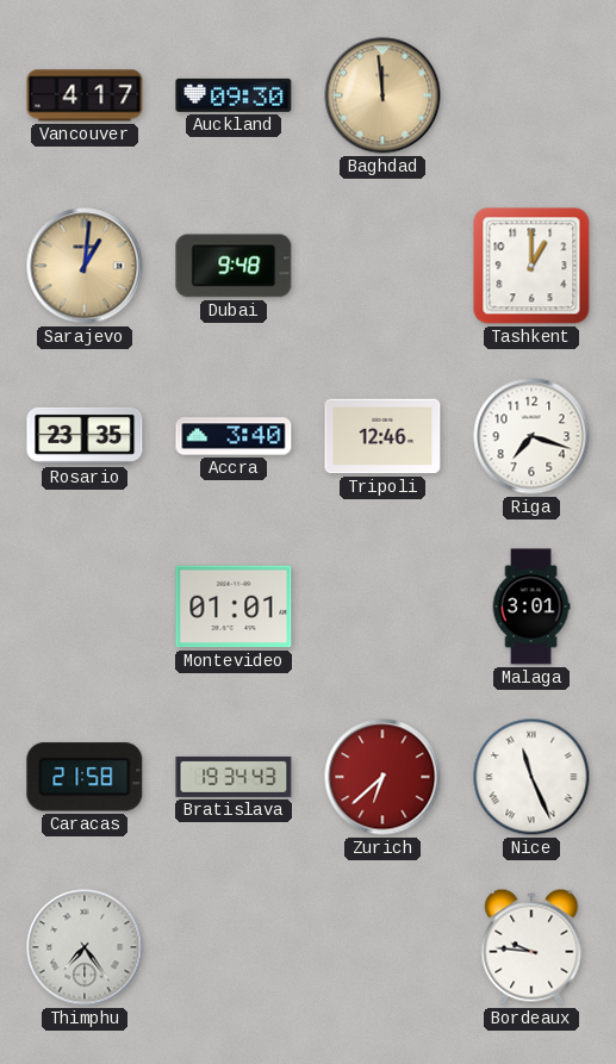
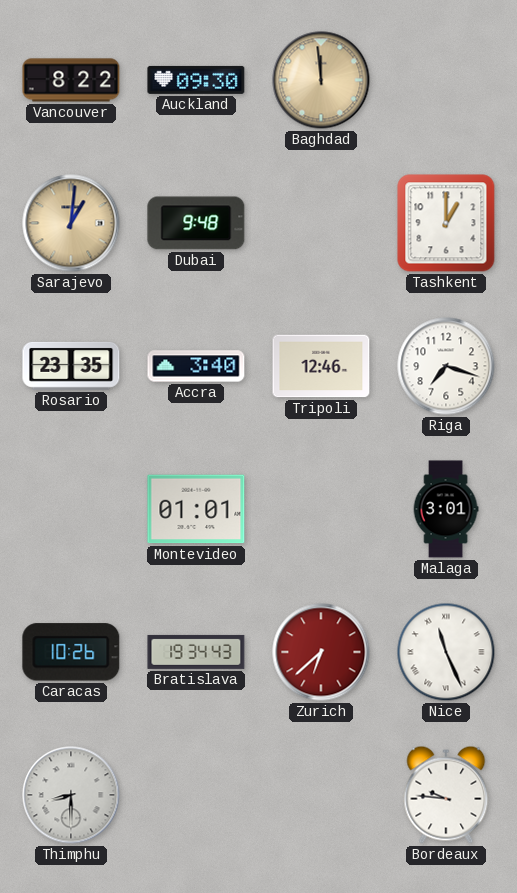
Vancouver: 4:17 -> 8:22
Caracas: 21:58 -> 10:26
Thimphu: 7:24 -> 8:30
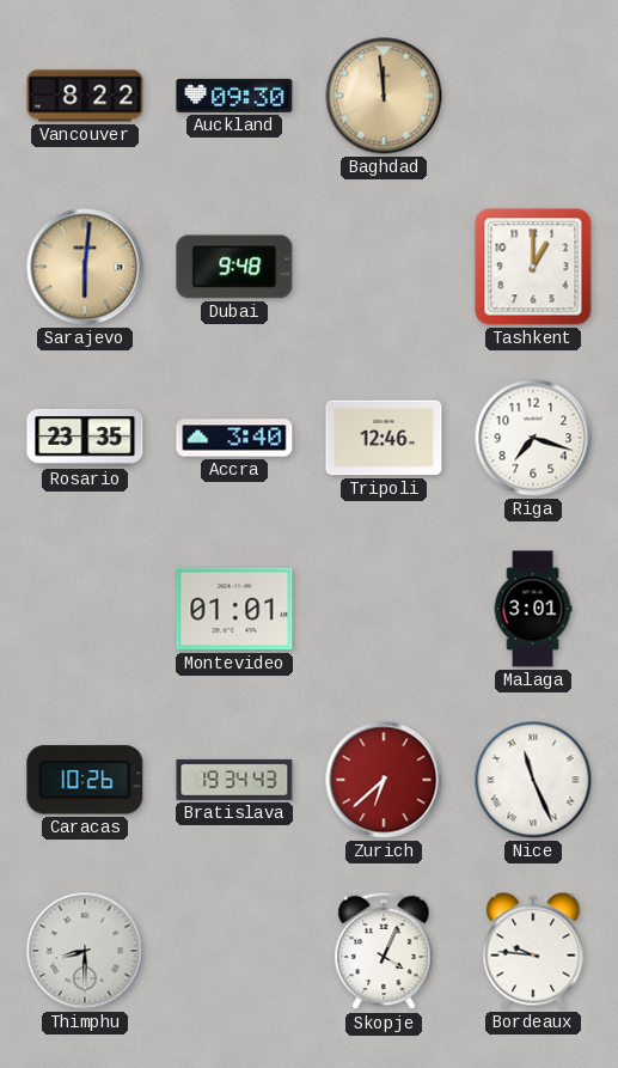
Sarajevo: 1:01 -> 6:01
Skopje: none -> 4:04
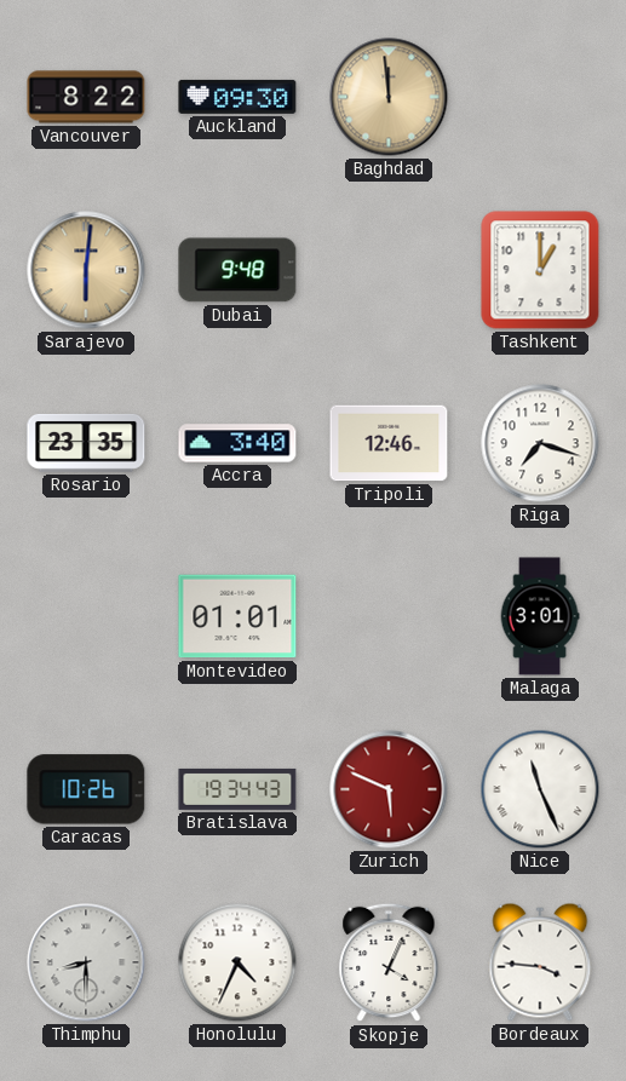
Zurich: 6:38 -> 5:49
Honolulu: none -> 4:34
Bordeaux: 9:46 -> 3:46
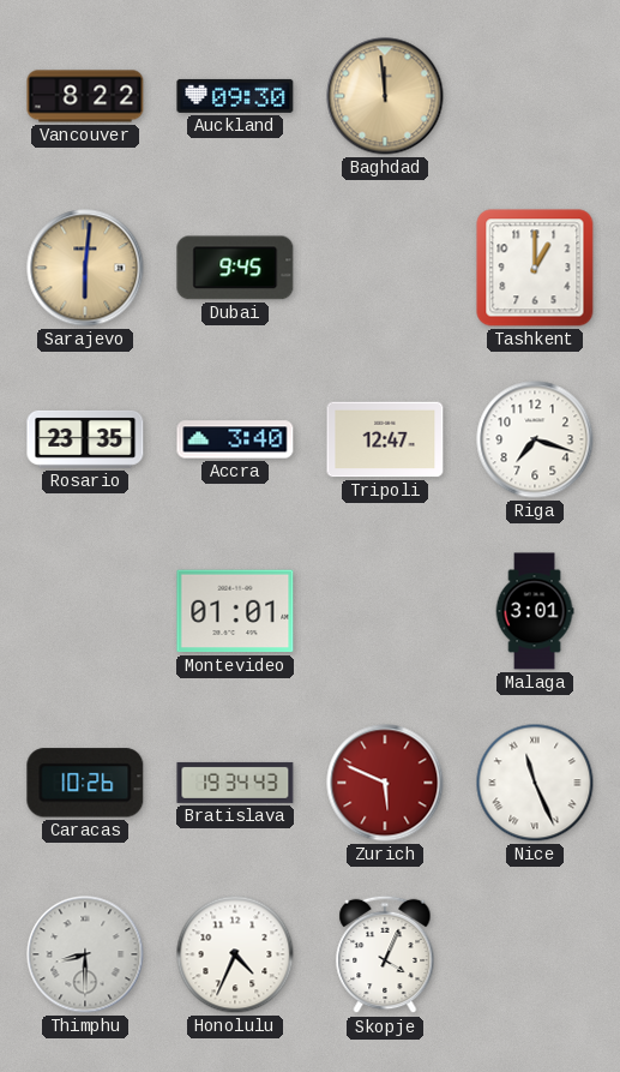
Dubai: 9:48 -> 9:45
Tripoli: 12:46 -> 12:47
Bordeaux: 3:46 -> none
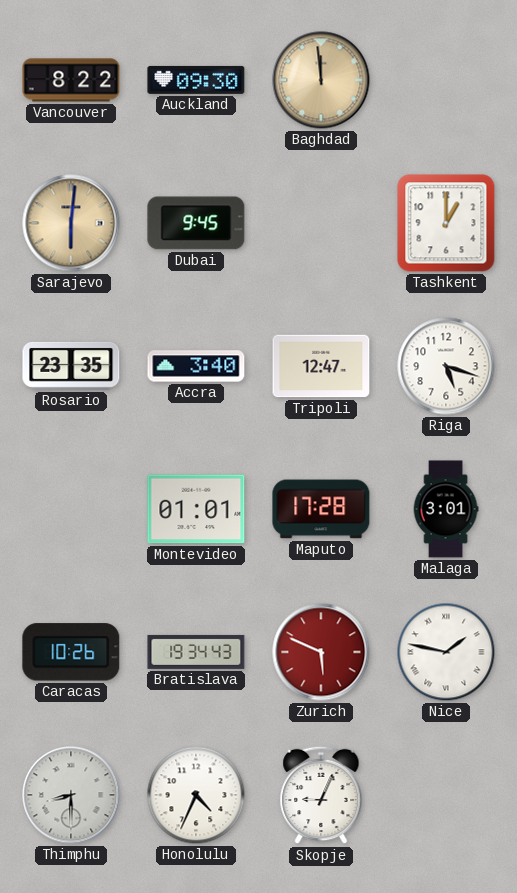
Riga: 7:18 -> 5:18
Maputo: none -> 17:28
Nice: 11:26 -> 1:47
Skopje: 4:04 -> 9:04
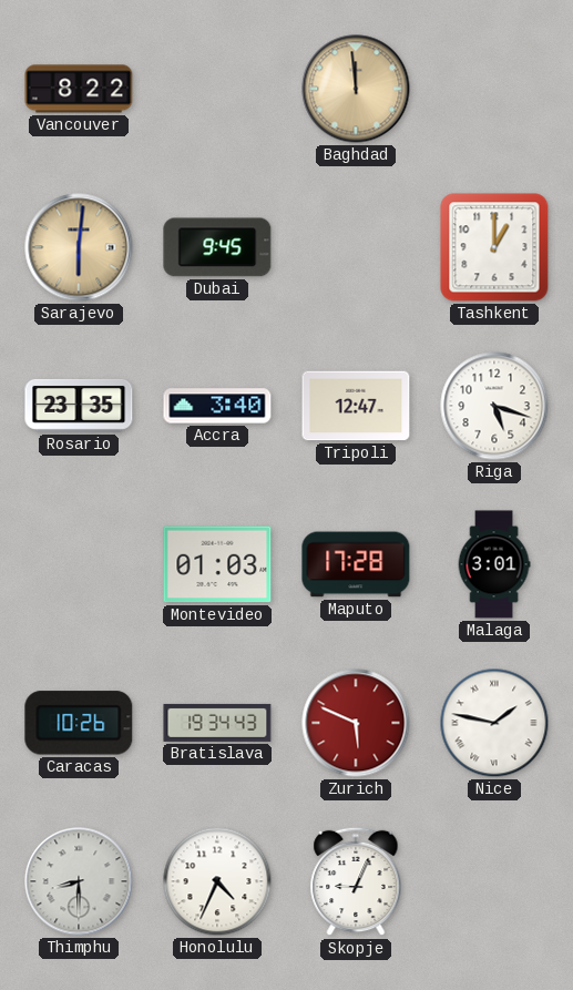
Auckland: 09:30 -> none
Montevideo: 01:01 -> 01:03
